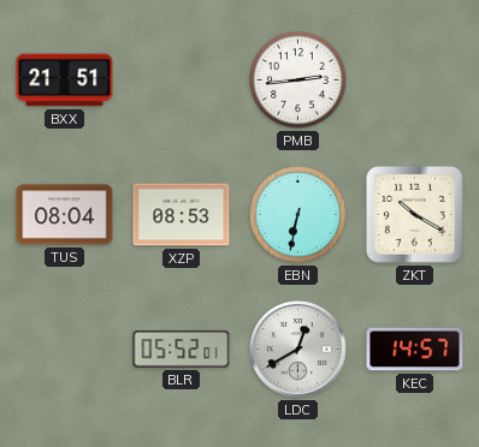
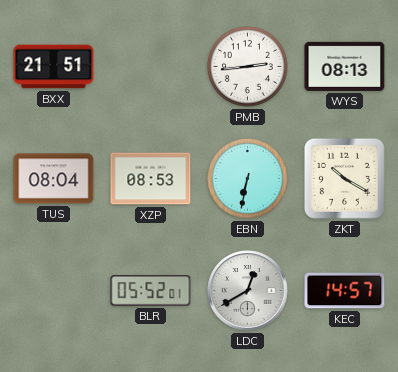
WYS: none -> 08:13
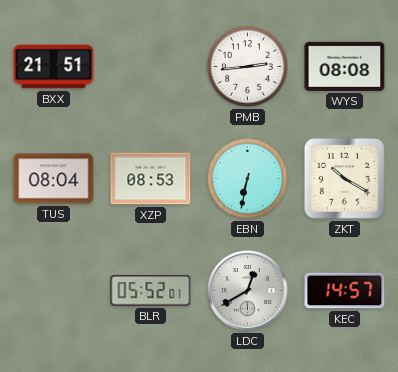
WYS: 08:13 -> 08:08
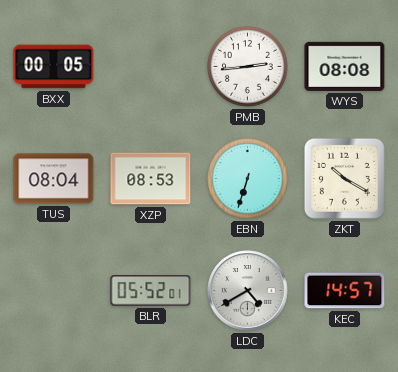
BXX: 21:51 -> 00:05
EBN: 6:32 -> 6:33
LDC: 12:40 -> 4:40
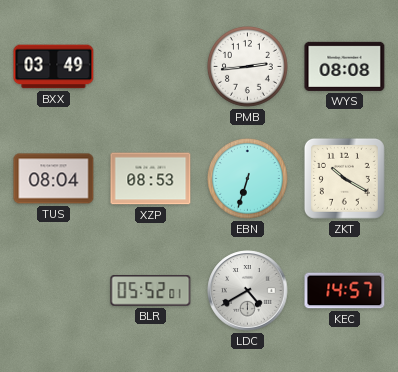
BXX: 00:05 -> 03:49
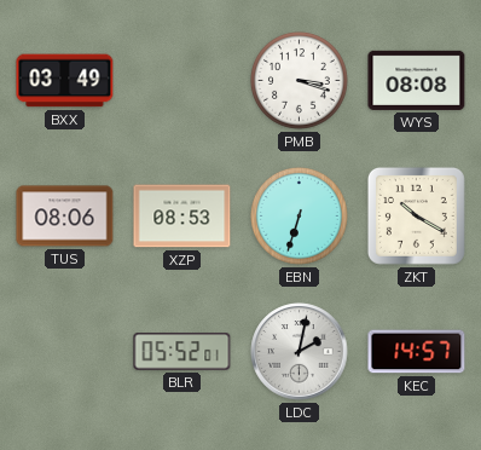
PMB: 2:44 -> 3:18
TUS: 08:04 -> 08:06
LDC: 4:40 -> 2:02
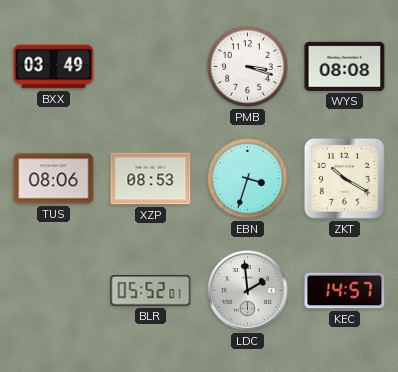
EBN: 6:33 -> 3:33
LDC: 2:02 -> 1:59
